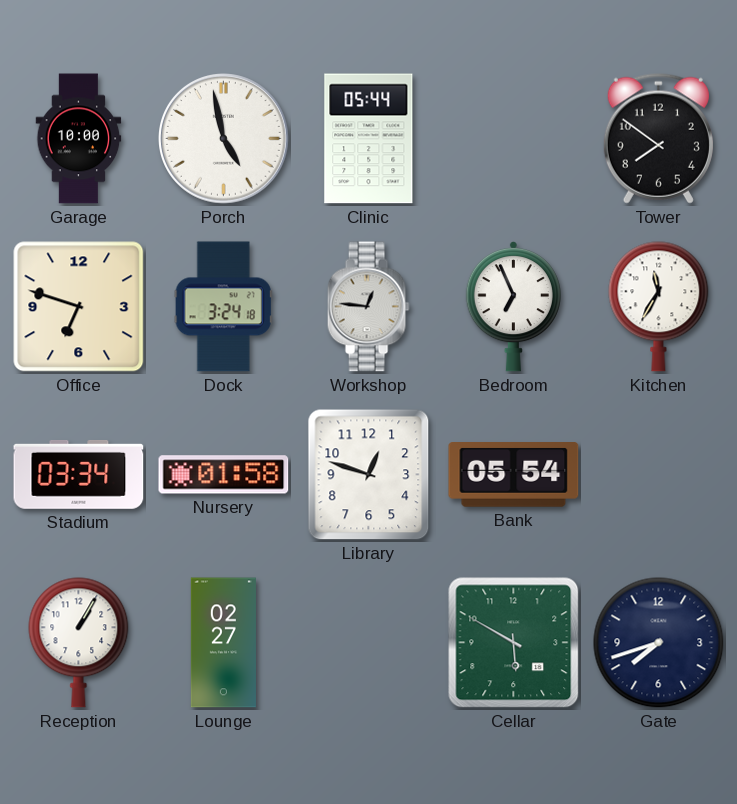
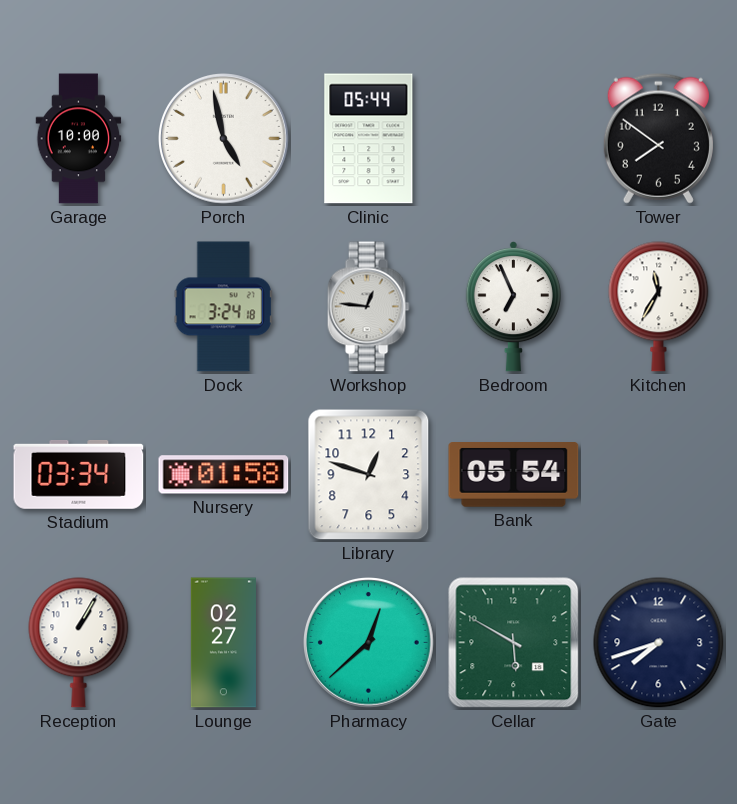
Office: 6:48 -> none
Pharmacy: none -> 12:38
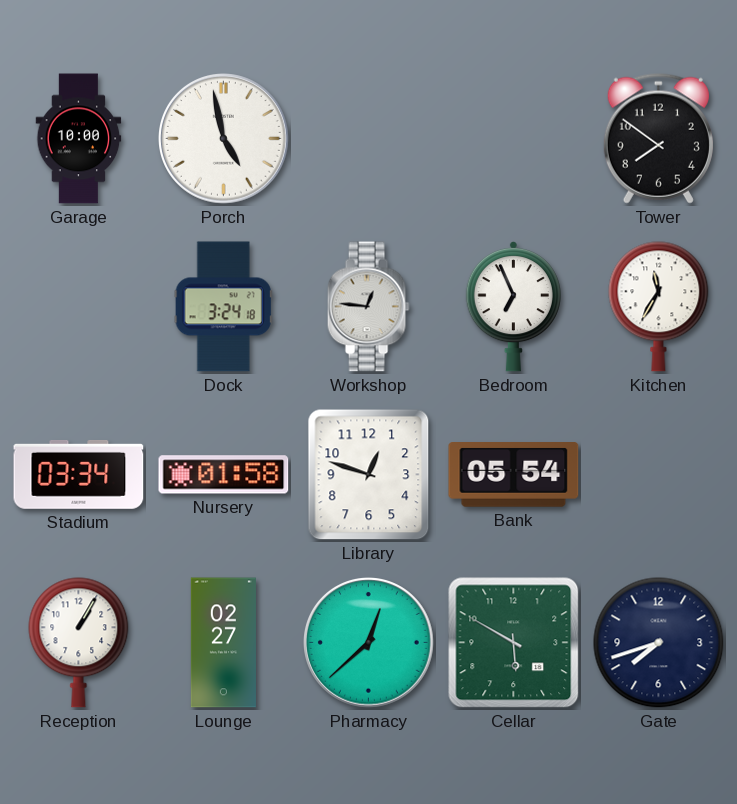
Clinic: 05:44 -> none
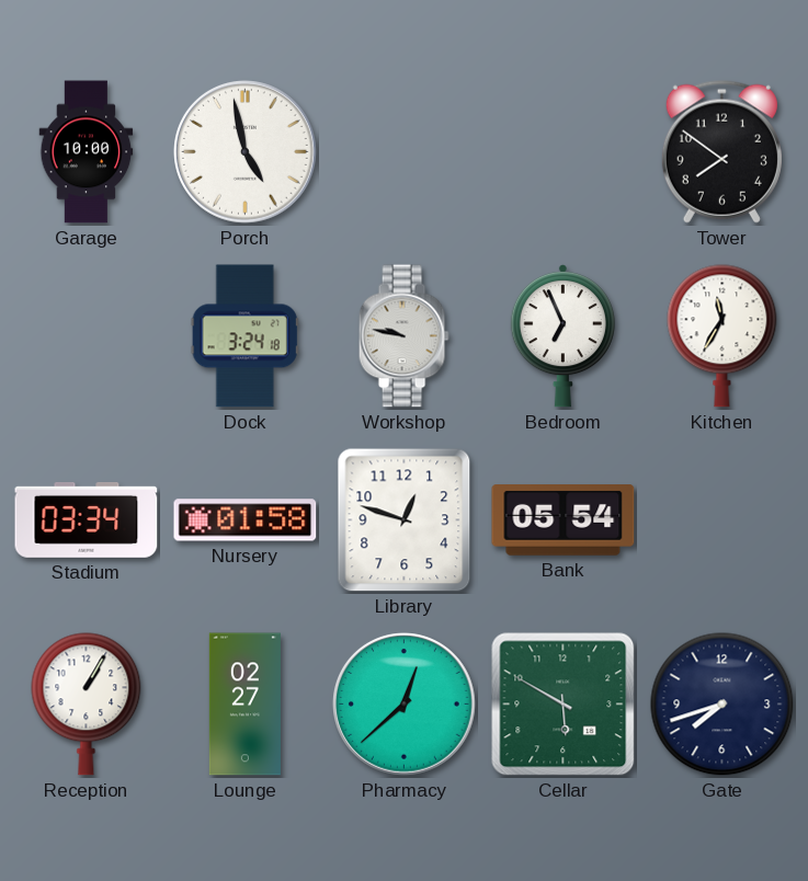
Workshop: 12:46 -> 9:47
